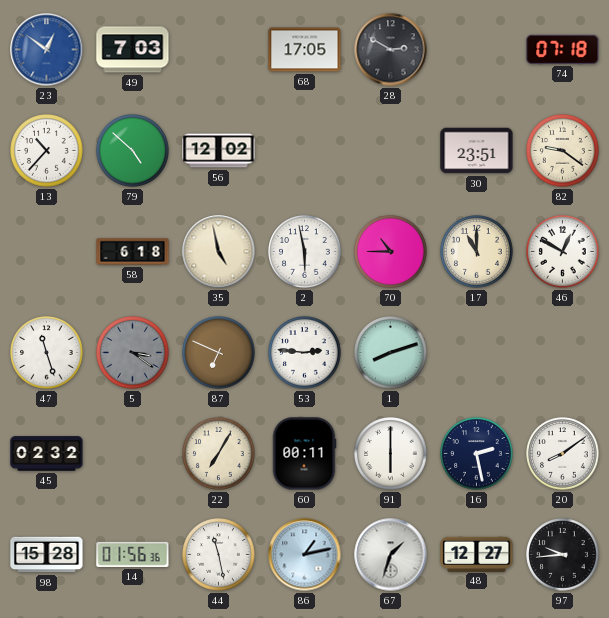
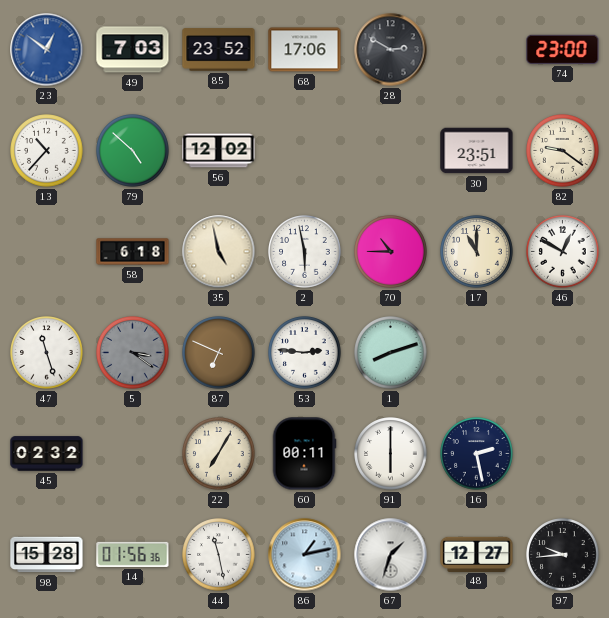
85: none -> 23:52
68: 17:05 -> 17:06
74: 07:18 -> 23:00
20: 8:09 -> none
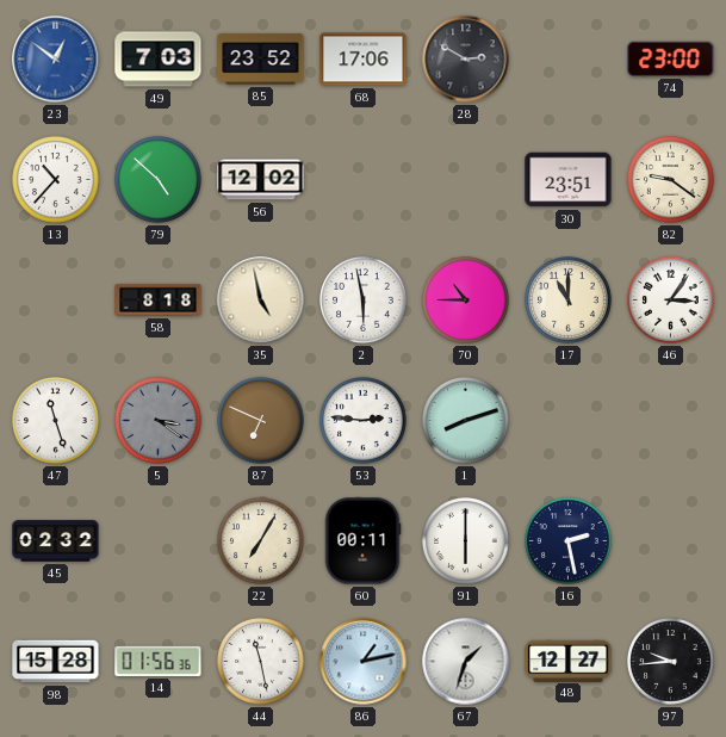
58: 6:18 -> 8:18
46: 12:50 -> 3:06
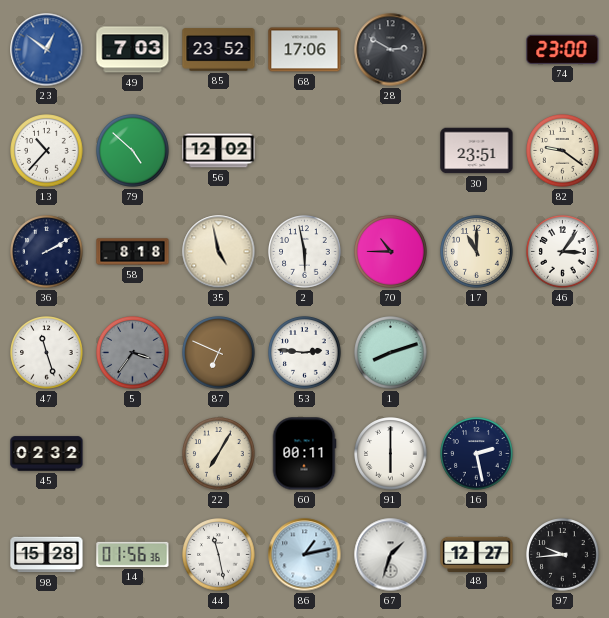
36: none -> 2:10
5: 3:21 -> 3:36
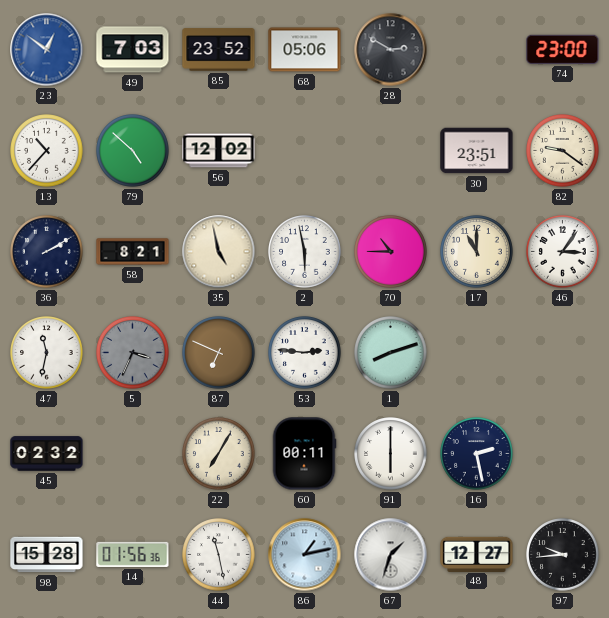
68: 17:06 -> 05:06
58: 8:18 -> 8:21
47: 11:27 -> 11:32
5: 3:36 -> 3:34
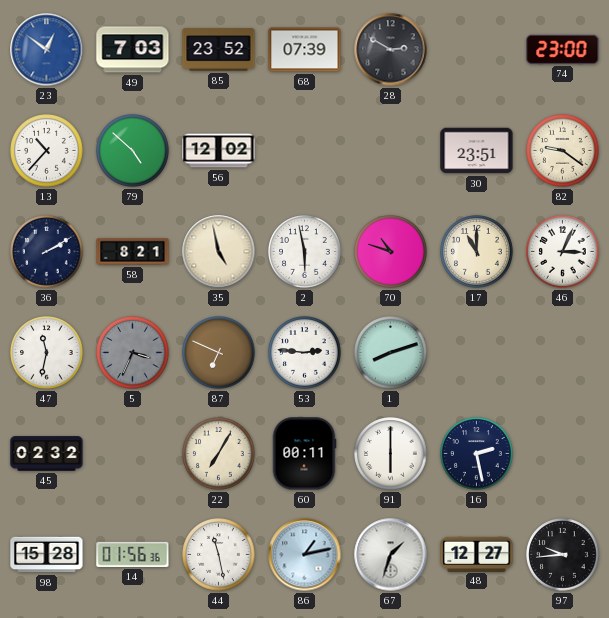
68: 05:06 -> 07:39
70: 10:45 -> 10:48
46: 3:06 -> 3:04
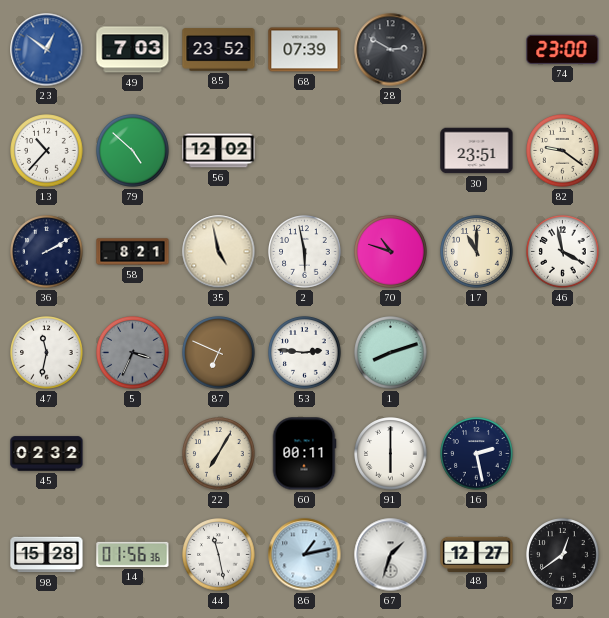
46: 3:04 -> 3:58
97: 9:44 -> 12:39
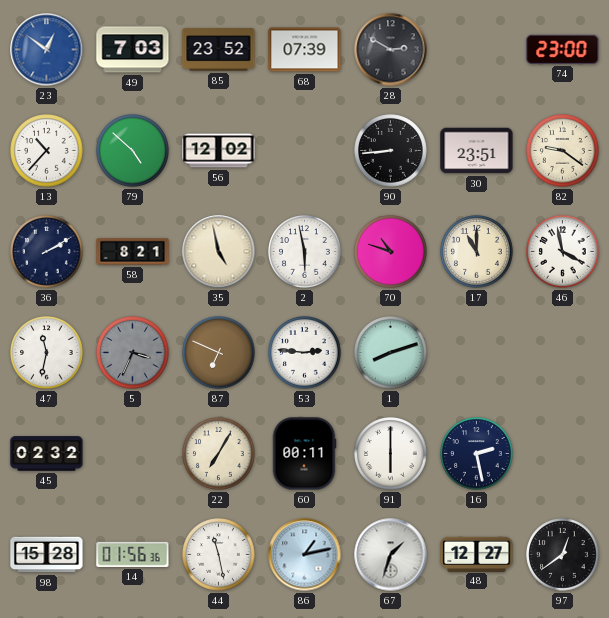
90: none -> 8:44
